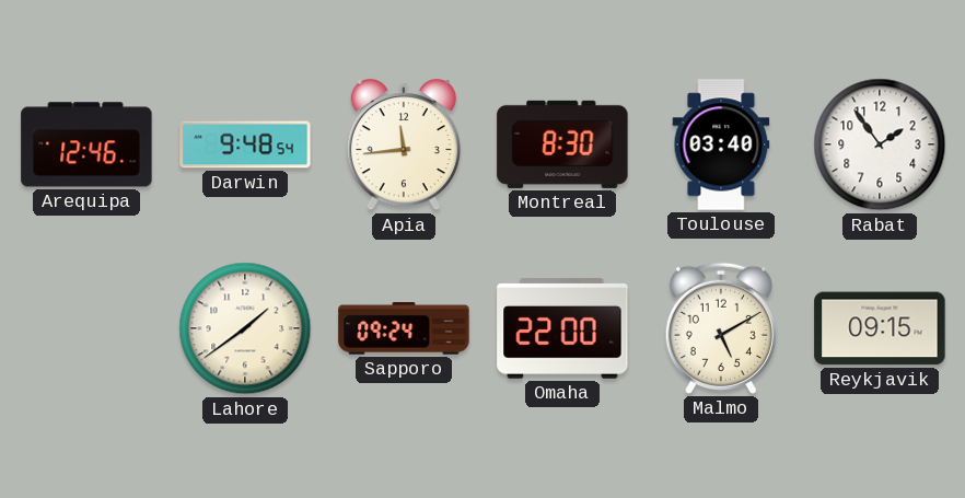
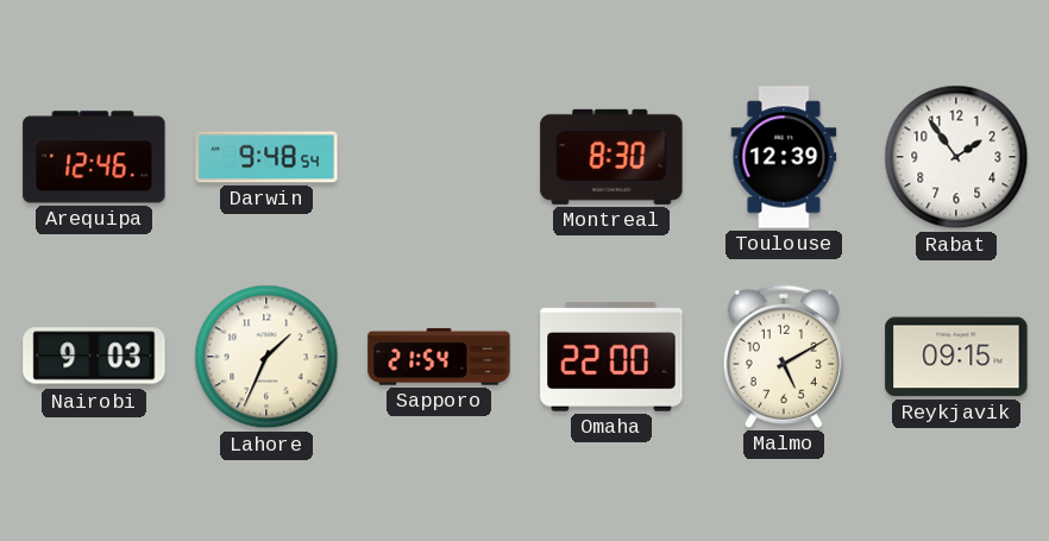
Apia: 11:44 -> none
Toulouse: 03:40 -> 12:39
Nairobi: none -> 9:03
Lahore: 1:39 -> 1:34
Sapporo: 09:24 -> 21:54
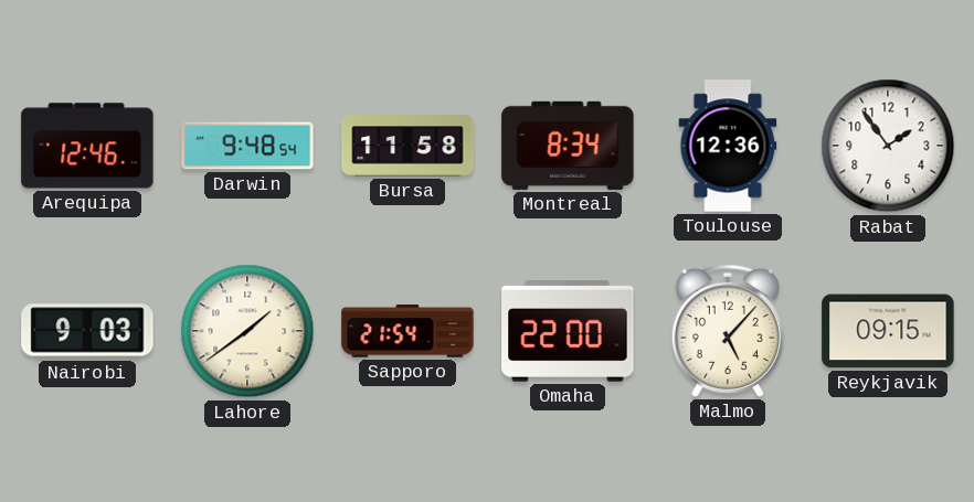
Bursa: none -> 11:58
Montreal: 8:30 -> 8:34
Toulouse: 12:39 -> 12:36
Lahore: 1:34 -> 1:39
Malmo: 5:10 -> 5:07
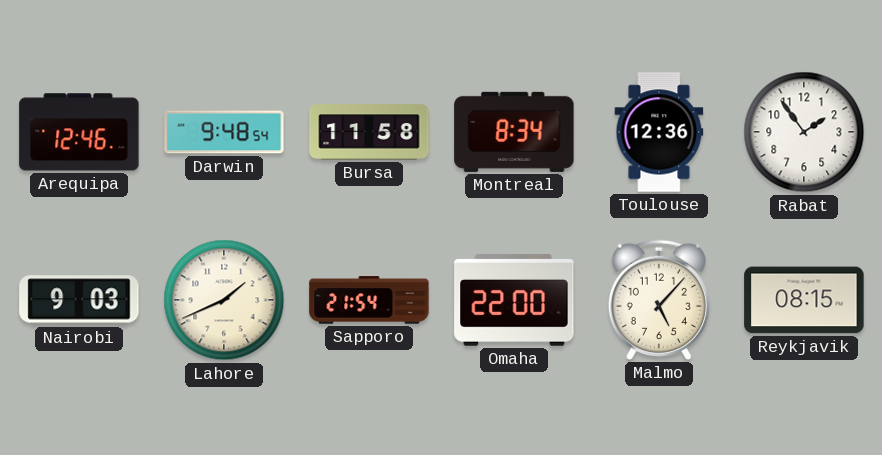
Lahore: 1:39 -> 1:41
Reykjavik: 09:15 -> 08:15
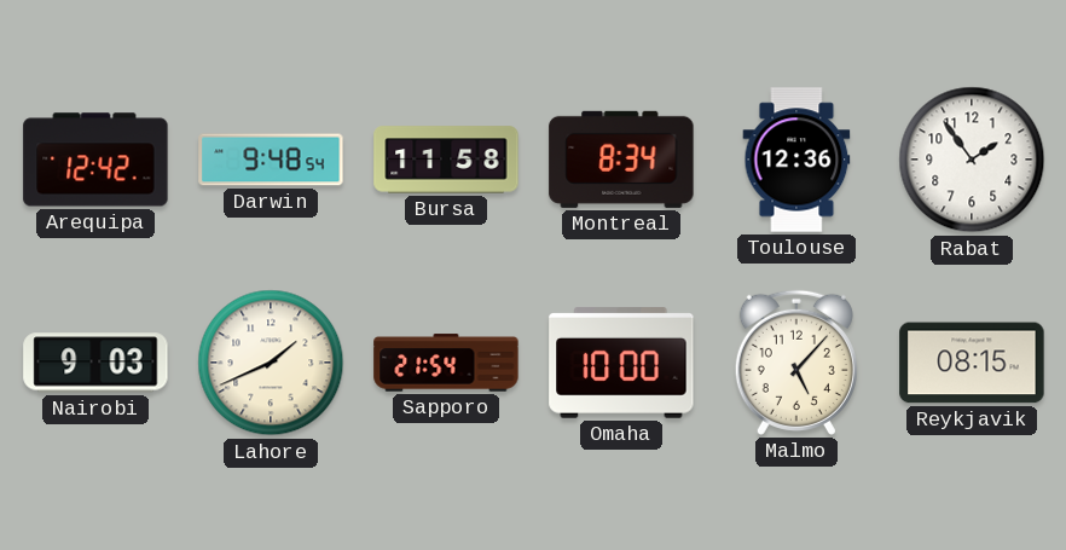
Arequipa: 12:46 -> 12:42
Omaha: 22:00 -> 10:00
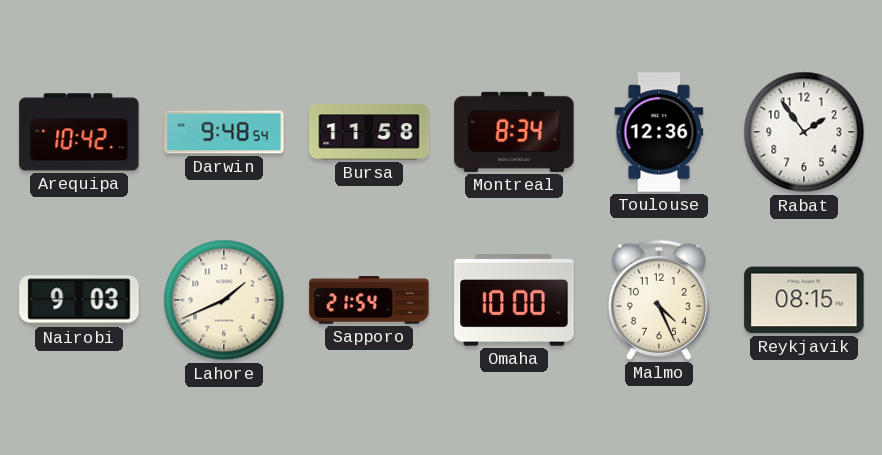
Arequipa: 12:42 -> 10:42
Malmo: 5:07 -> 4:26
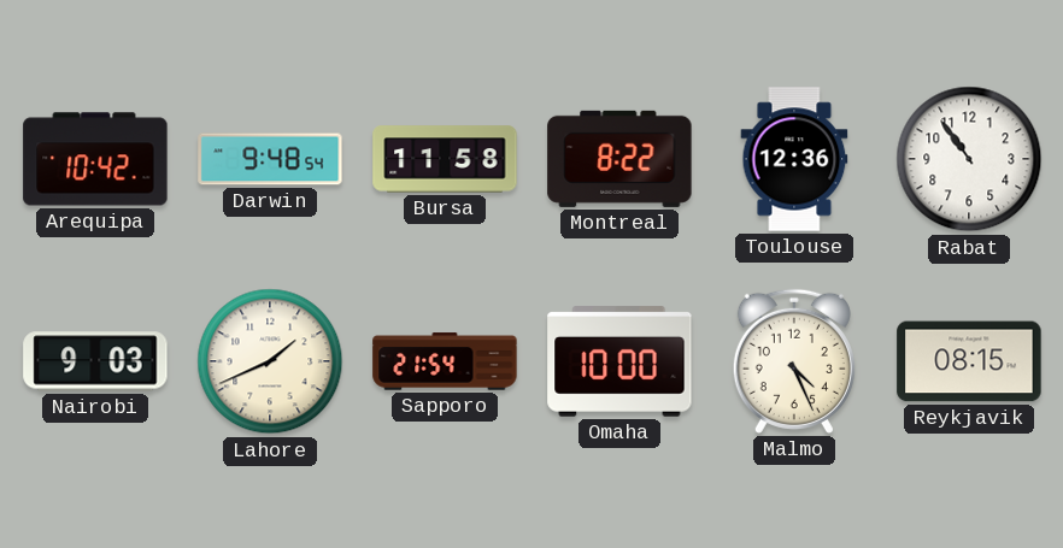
Montreal: 8:34 -> 8:22
Rabat: 1:54 -> 10:54
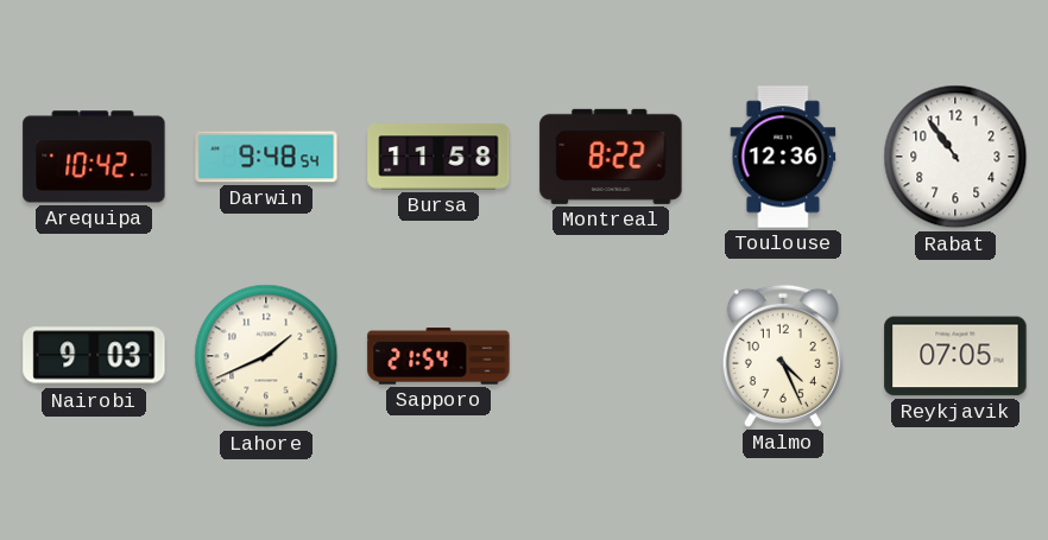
Omaha: 10:00 -> none
Reykjavik: 08:15 -> 07:05
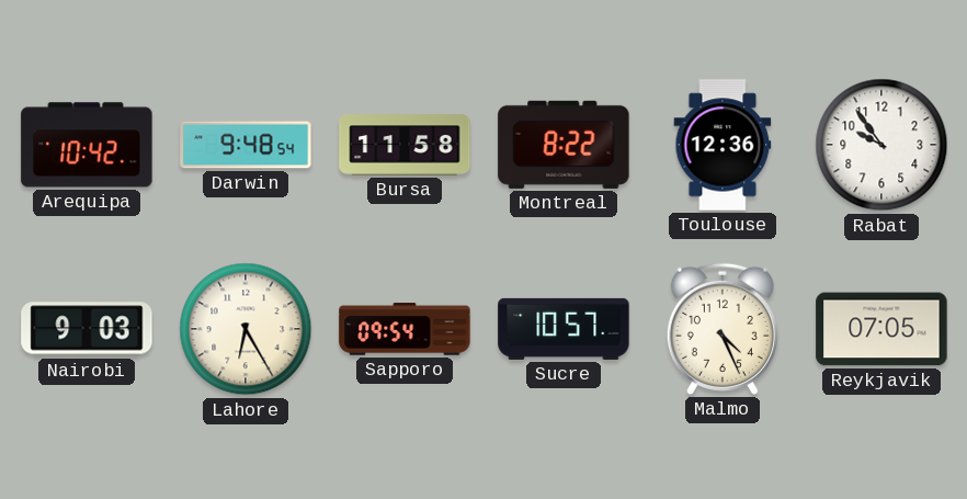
Rabat: 10:54 -> 9:54
Lahore: 1:41 -> 6:25
Sapporo: 21:54 -> 09:54
Sucre: none -> 10:57
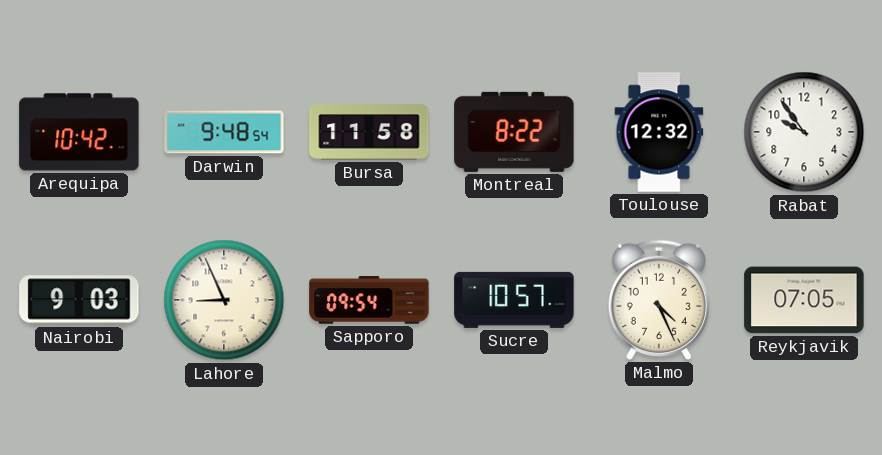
Toulouse: 12:36 -> 12:32
Lahore: 6:25 -> 8:56
